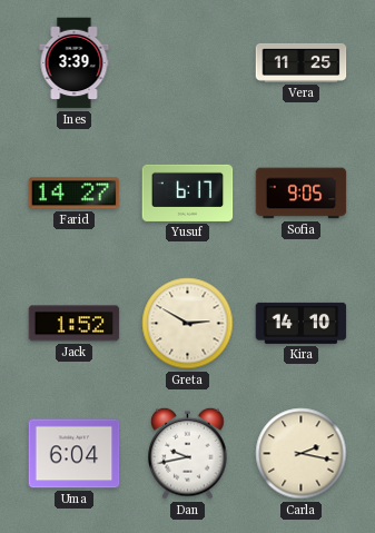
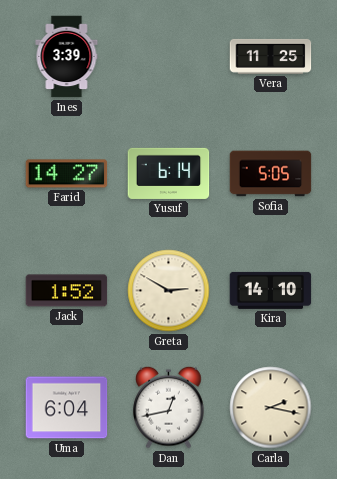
Yusuf: 6:17 -> 6:14
Sofia: 9:05 -> 5:05
Dan: 9:43 -> 12:43
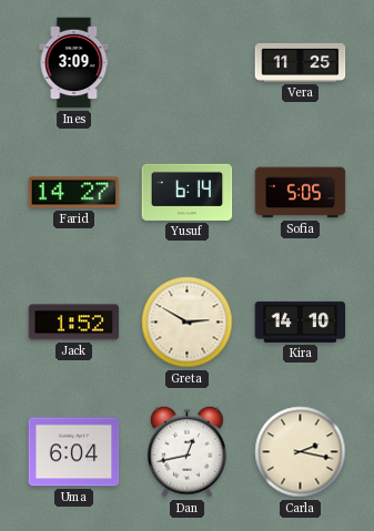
Ines: 3:39 -> 3:09
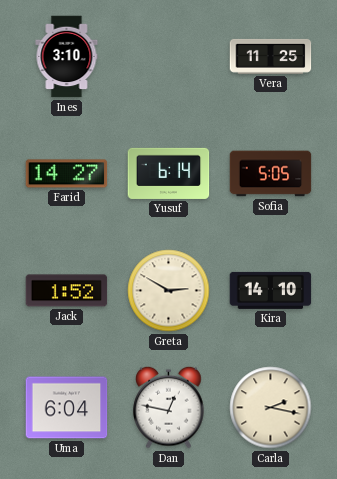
Ines: 3:09 -> 3:10
Dan: 12:43 -> 12:47
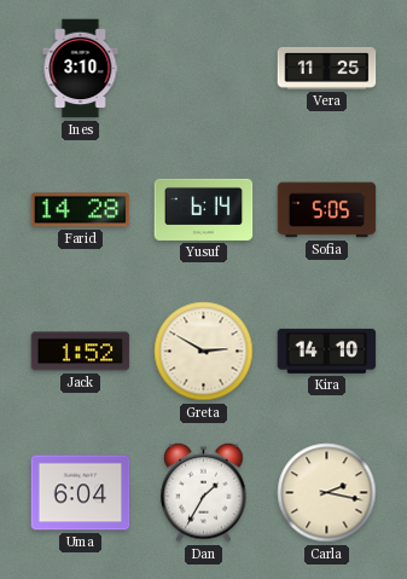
Farid: 14:27 -> 14:28
Dan: 12:47 -> 1:35
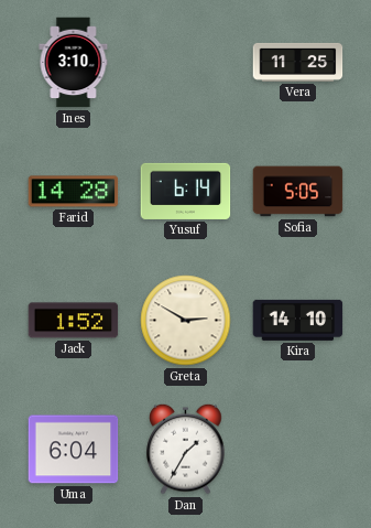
Carla: 2:17 -> none
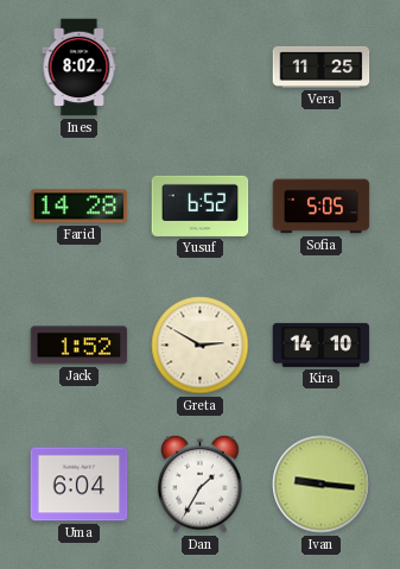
Ines: 3:10 -> 8:02
Yusuf: 6:14 -> 6:52
Ivan: none -> 9:16
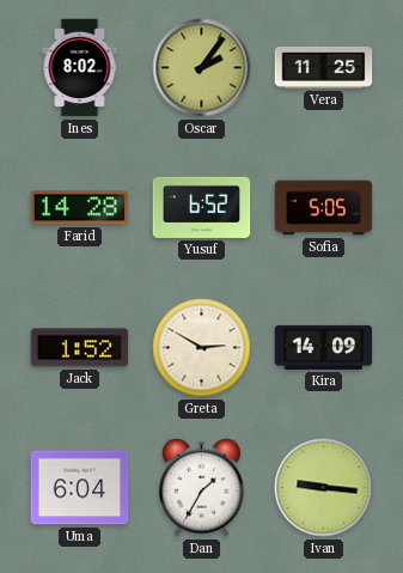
Oscar: none -> 2:06
Kira: 14:10 -> 14:09
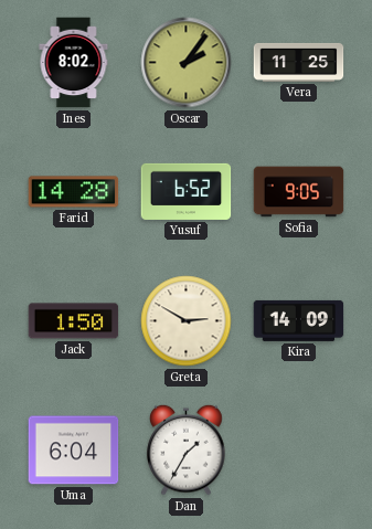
Sofia: 5:05 -> 9:05
Jack: 1:52 -> 1:50
Ivan: 9:16 -> none
